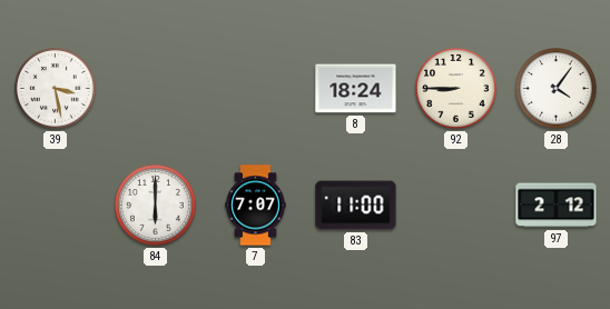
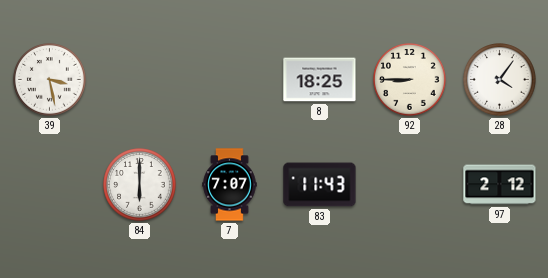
8: 18:24 -> 18:25
83: 11:00 -> 11:43
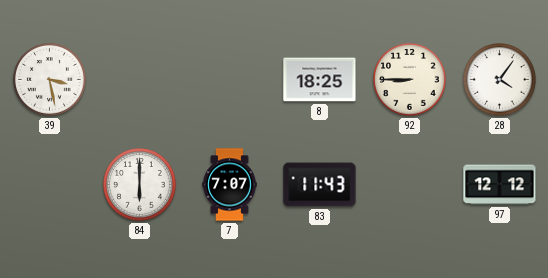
97: 2:12 -> 12:12
